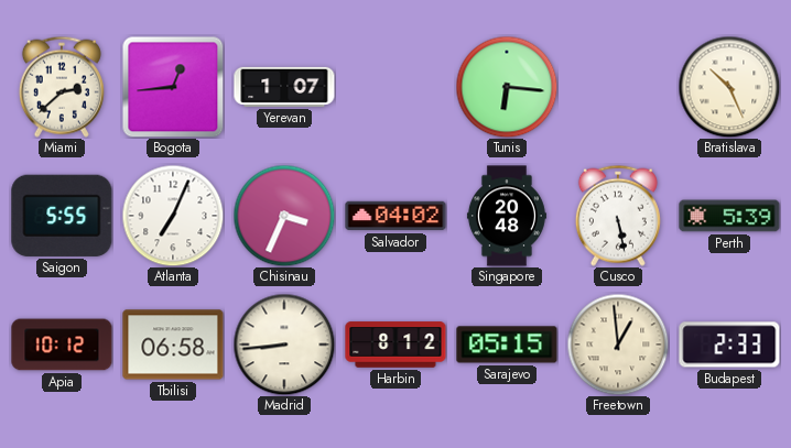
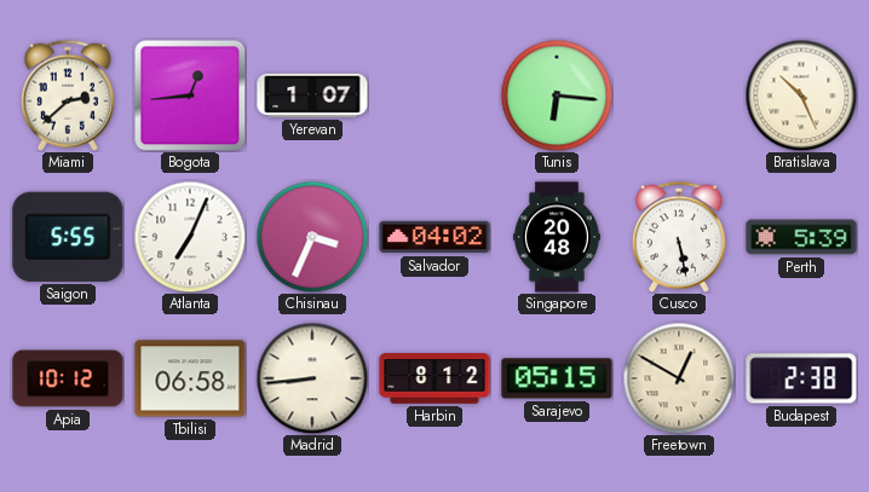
Freetown: 12:59 -> 12:50
Budapest: 2:33 -> 2:38
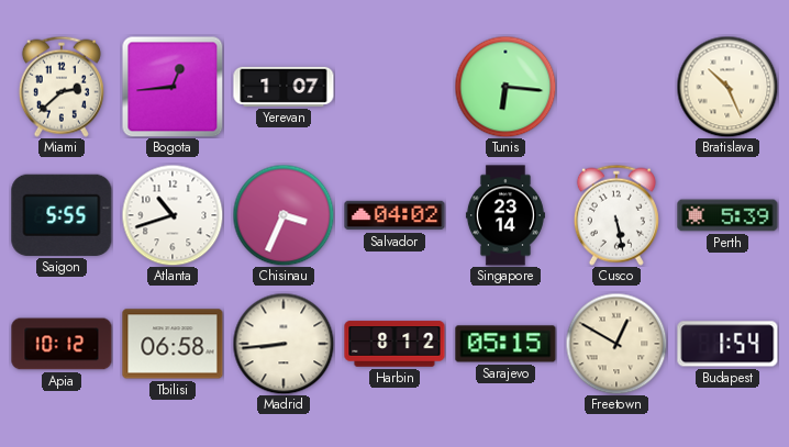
Atlanta: 7:04 -> 10:42
Singapore: 20:48 -> 23:14
Budapest: 2:38 -> 1:54
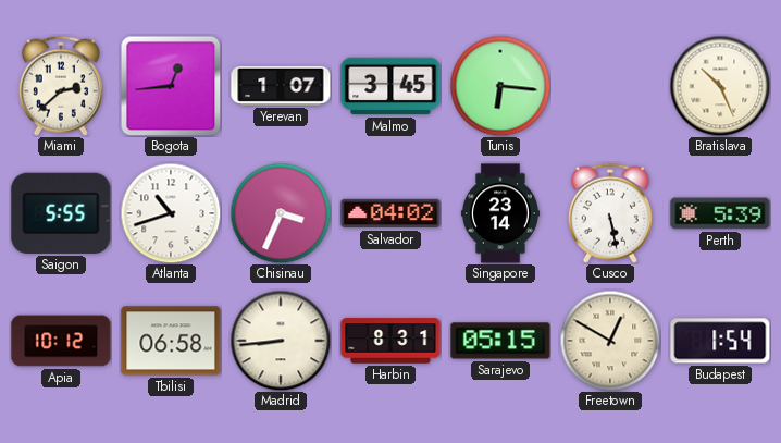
Malmo: none -> 3:45
Harbin: 8:12 -> 8:31
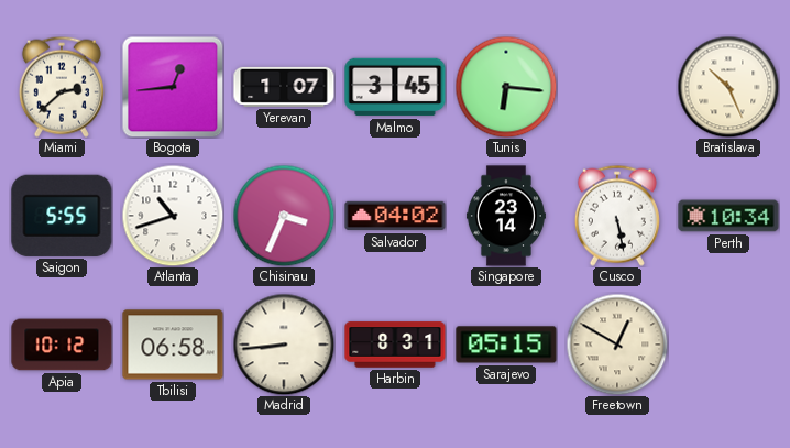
Perth: 5:39 -> 10:34
Budapest: 1:54 -> none
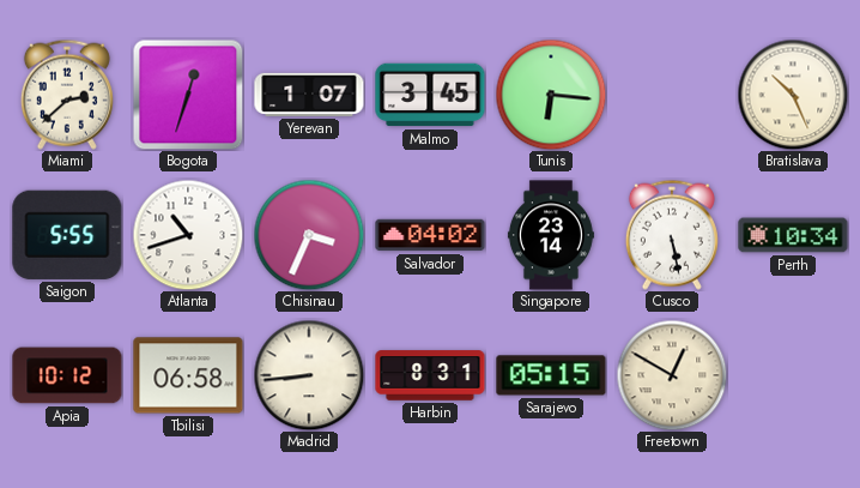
Bogota: 12:44 -> 12:33
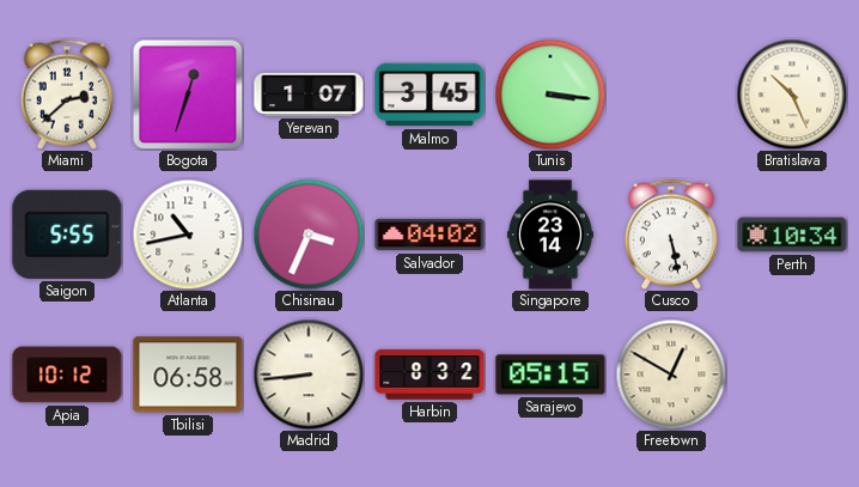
Tunis: 6:16 -> 3:16
Atlanta: 10:42 -> 10:43
Harbin: 8:31 -> 8:32
